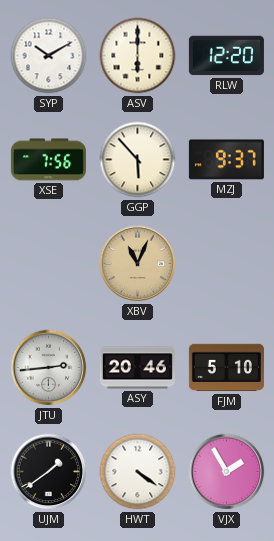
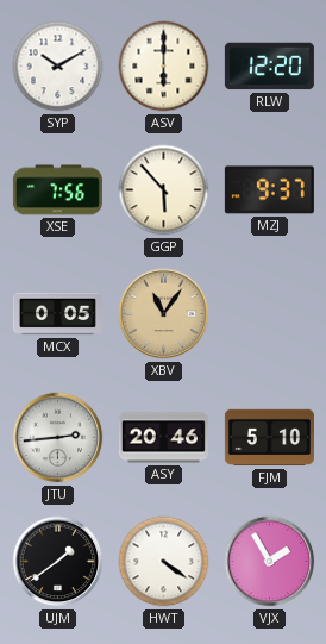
MCX: none -> 0:05
XBV: 11:04 -> 11:06
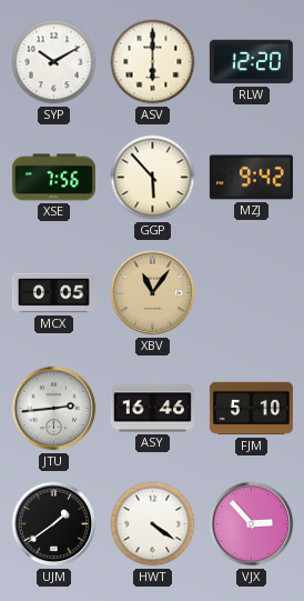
MZJ: 9:37 -> 9:42
ASY: 20:46 -> 16:46
VJX: 1:55 -> 2:53
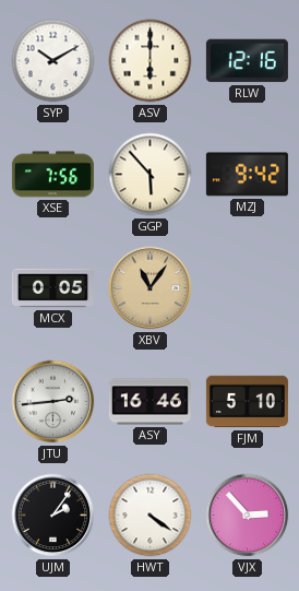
RLW: 12:20 -> 12:16
UJM: 1:39 -> 2:06
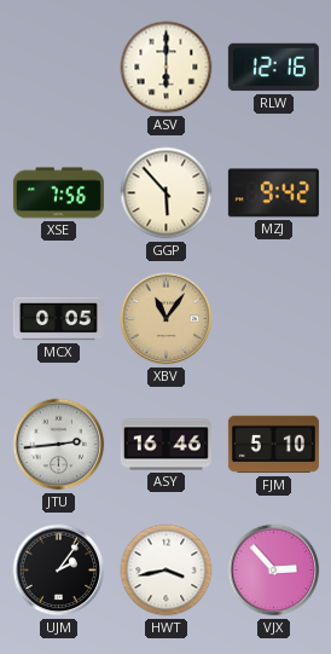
SYP: 10:10 -> none
HWT: 4:21 -> 3:43
